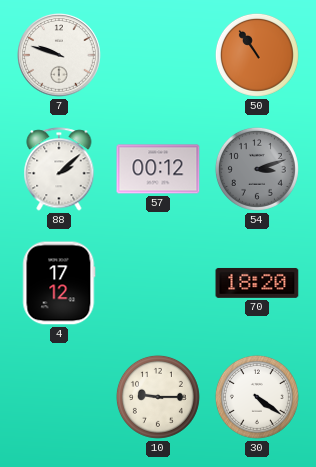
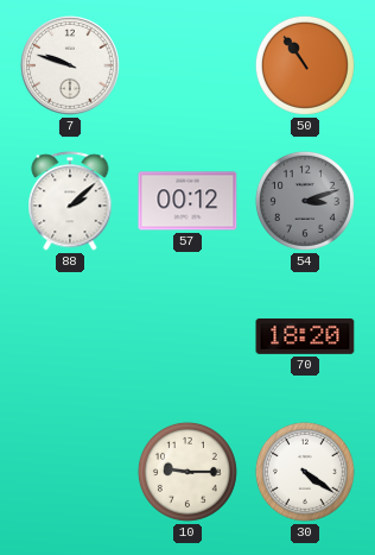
4: 17:12 -> none
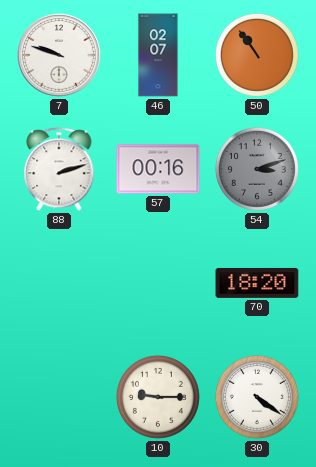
46: none -> 02:07
88: 2:08 -> 2:12
57: 00:12 -> 00:16
